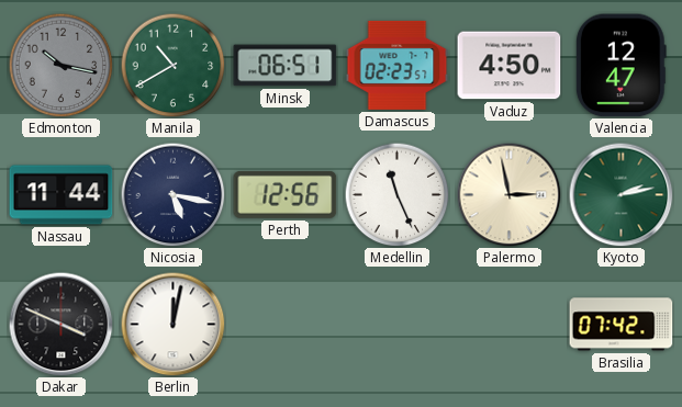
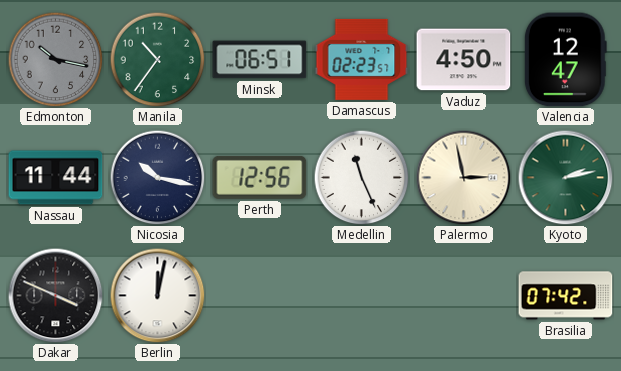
Manila: 10:40 -> 10:36
Nicosia: 5:17 -> 10:17
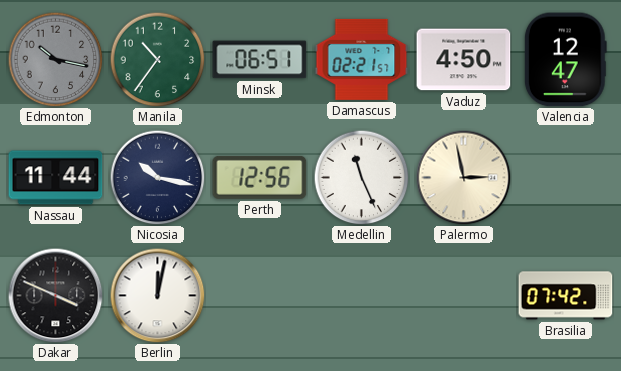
Damascus: 02:23 -> 02:21
Kyoto: 2:13 -> none
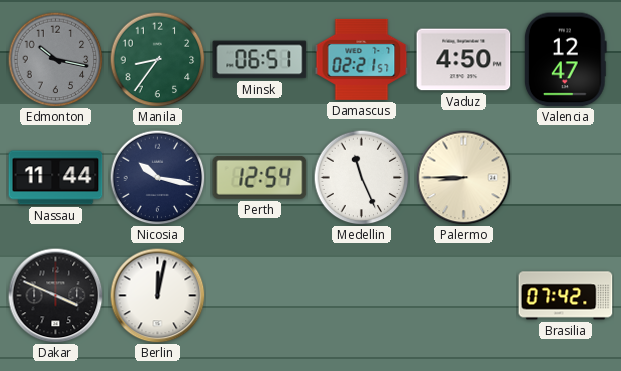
Manila: 10:36 -> 8:36
Perth: 12:56 -> 12:54
Palermo: 2:58 -> 8:45
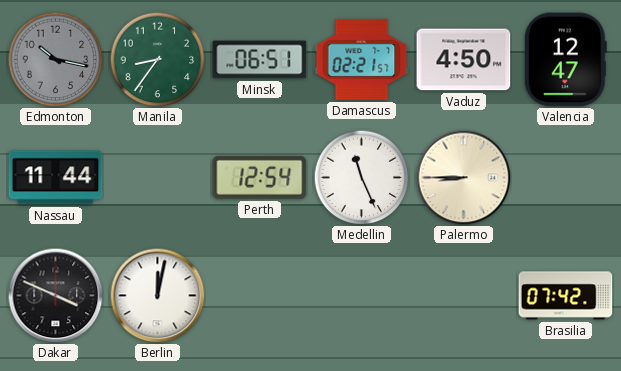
Nicosia: 10:17 -> none
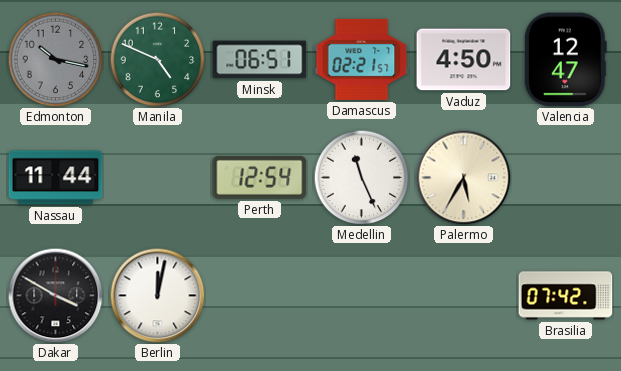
Manila: 8:36 -> 4:49
Palermo: 8:45 -> 5:35
Dakar: 3:49 -> 3:50
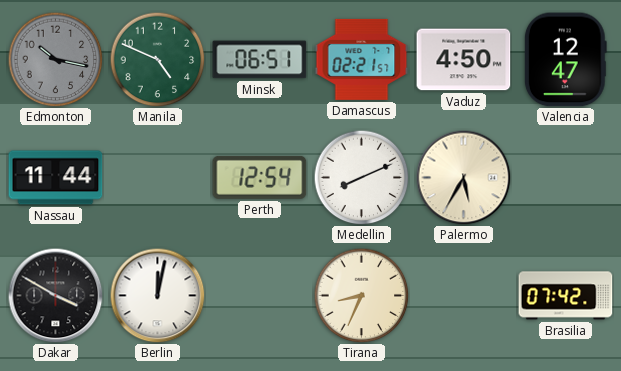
Medellin: 11:26 -> 8:11
Tirana: none -> 8:34
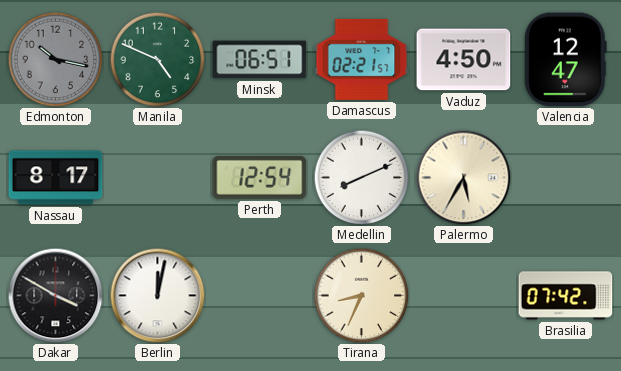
Nassau: 11:44 -> 8:17
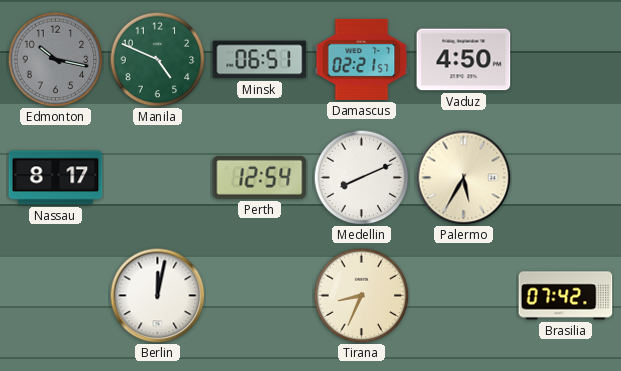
Valencia: 12:47 -> none
Dakar: 3:50 -> none
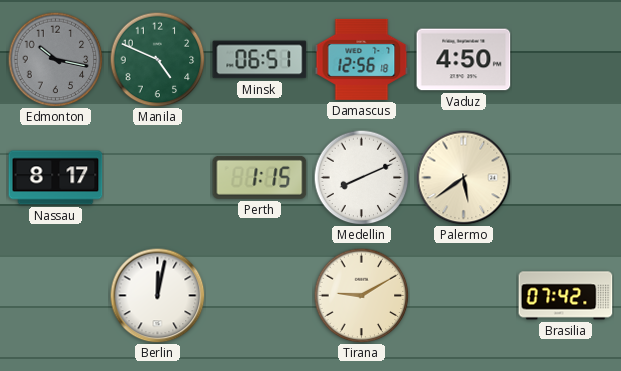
Damascus: 02:21 -> 12:56
Perth: 12:54 -> 1:15
Palermo: 5:35 -> 5:39
Tirana: 8:34 -> 9:10
